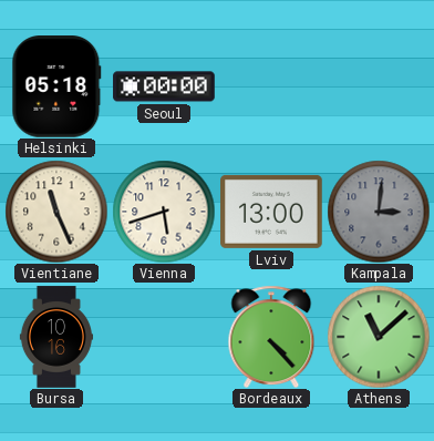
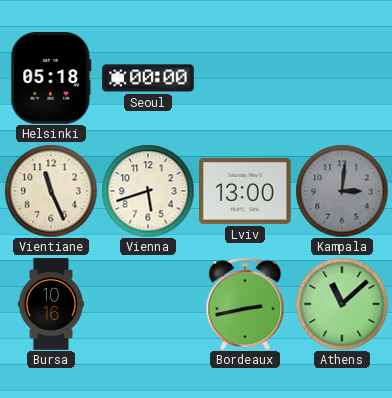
Bordeaux: 4:23 -> 2:43
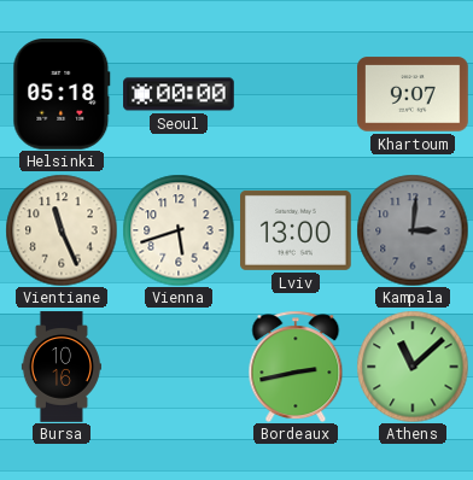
Khartoum: none -> 9:07
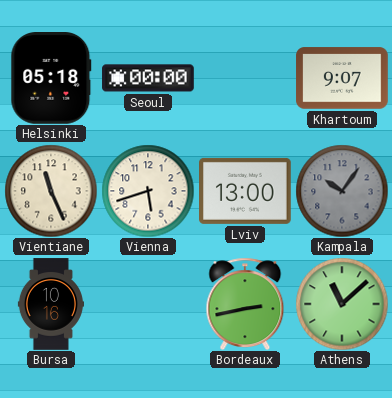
Kampala: 3:01 -> 10:06
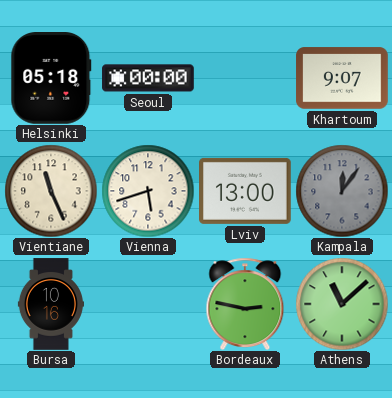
Kampala: 10:06 -> 12:06
Bordeaux: 2:43 -> 2:47
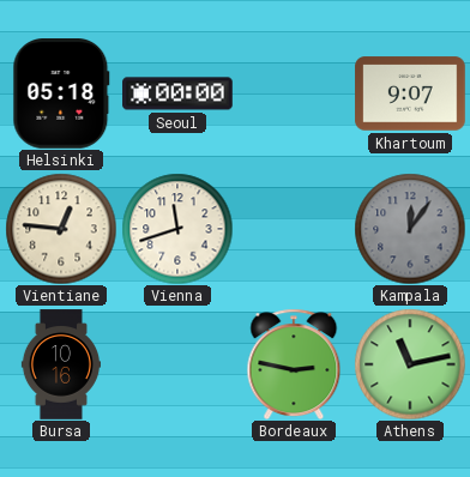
Vientiane: 11:26 -> 12:46
Vienna: 5:42 -> 11:42
Lviv: 13:00 -> none
Athens: 11:08 -> 11:13
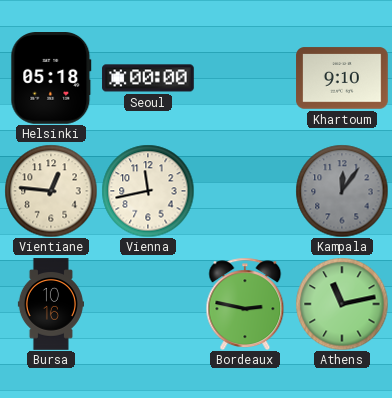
Khartoum: 9:07 -> 9:10
Vienna: 11:42 -> 11:43
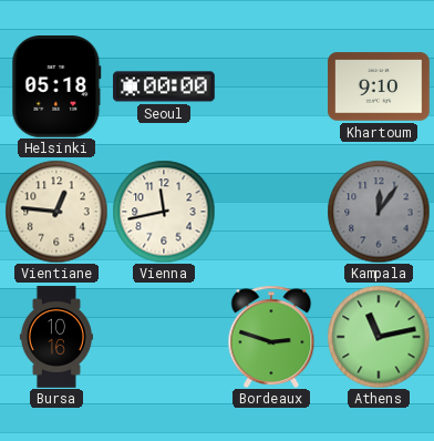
Bordeaux: 2:47 -> 2:48
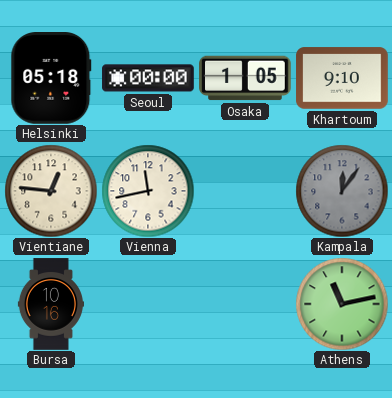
Osaka: none -> 1:05
Bordeaux: 2:48 -> none
